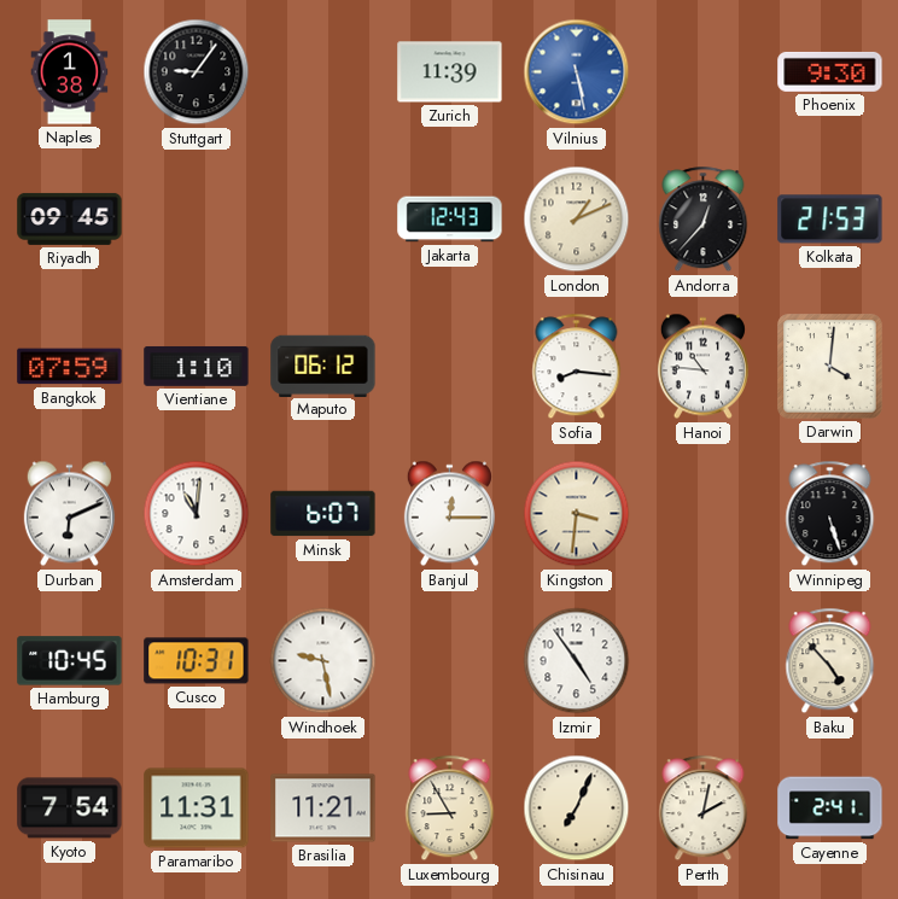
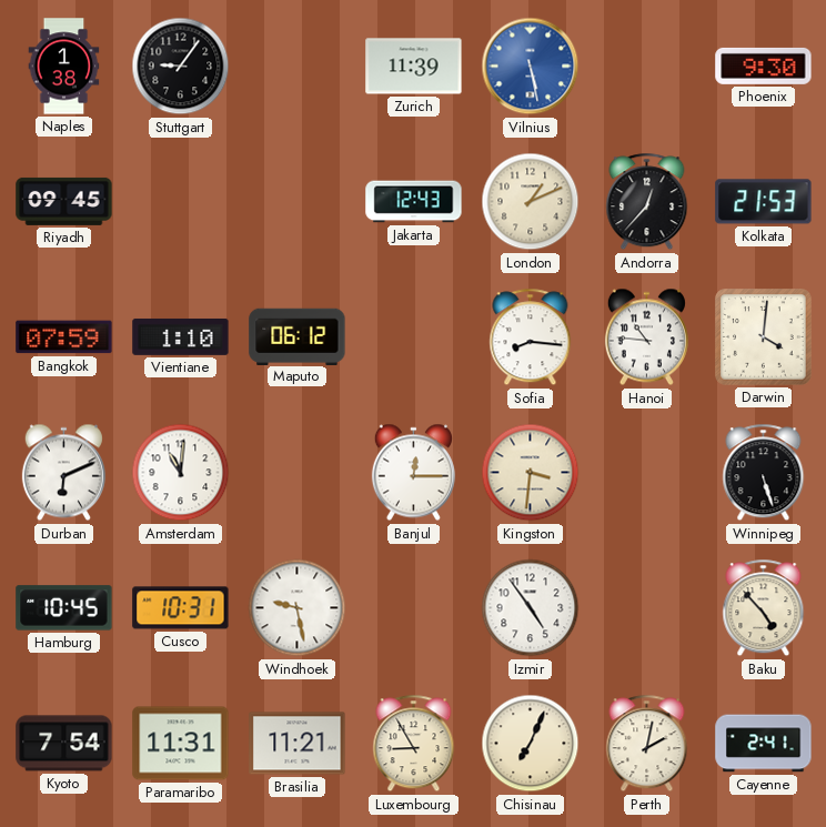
Minsk: 6:07 -> none
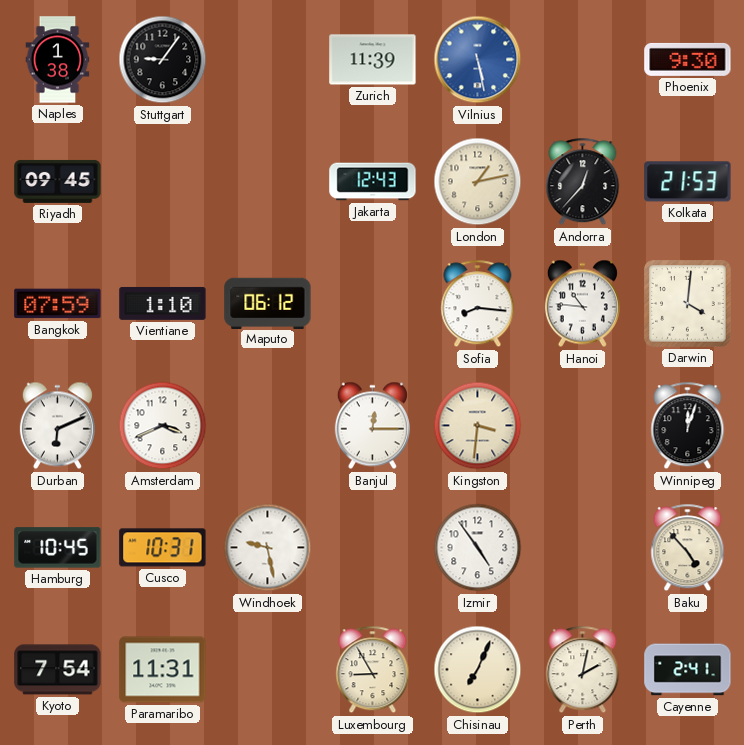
London: 1:11 -> 1:13
Amsterdam: 11:01 -> 3:41
Winnipeg: 5:27 -> 12:03
Brasilia: 11:21 -> none
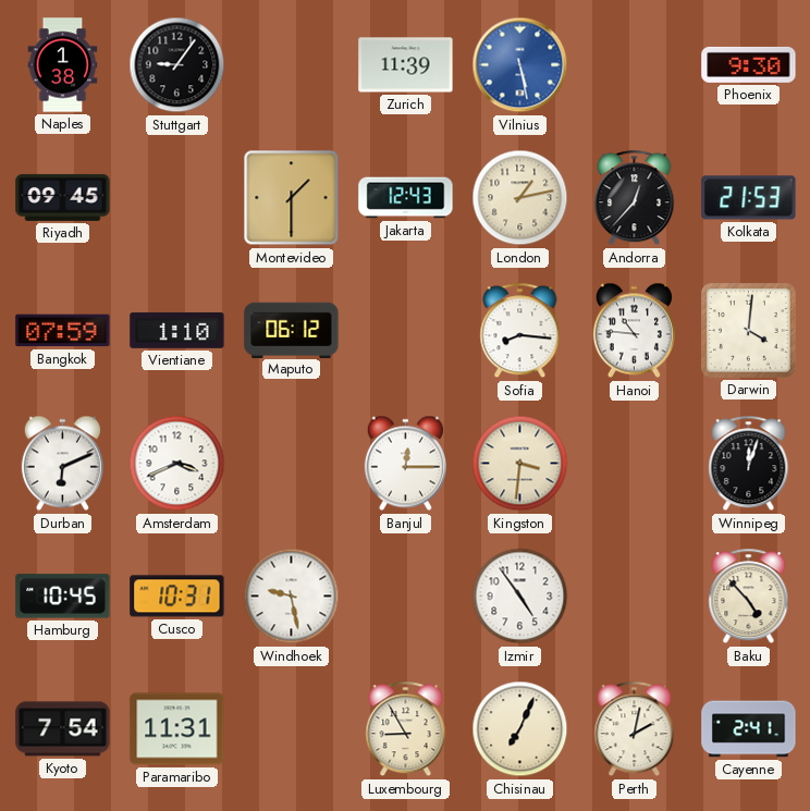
Montevideo: none -> 1:30
